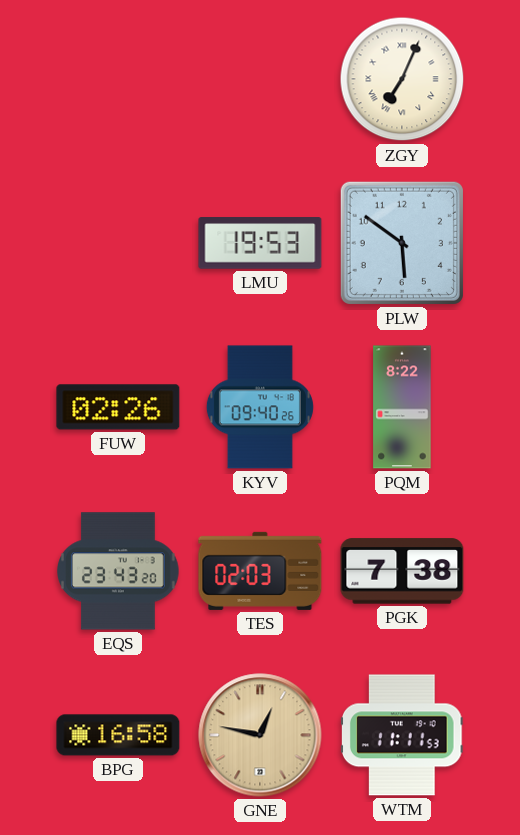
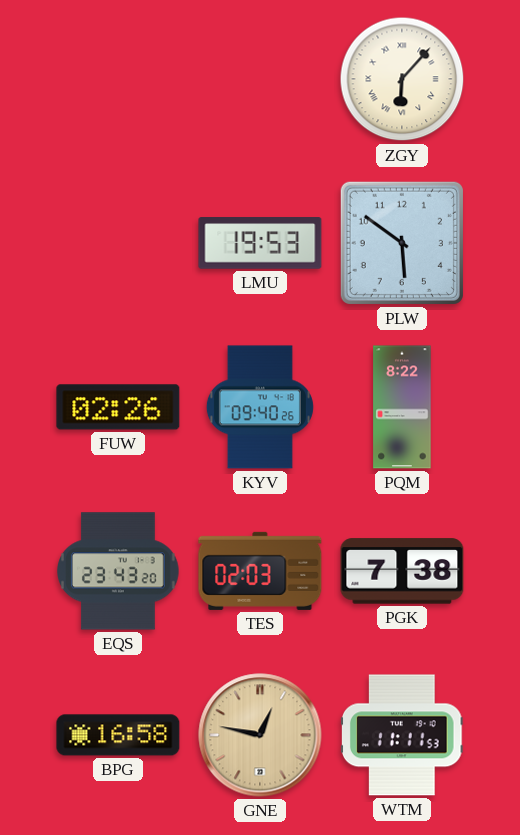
ZGY: 7:04 -> 6:07
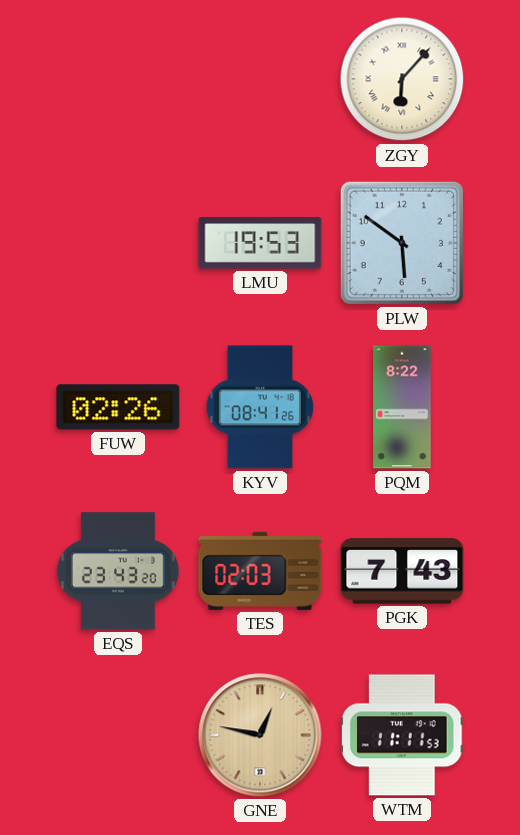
KYV: 09:40 -> 08:41
PGK: 7:38 -> 7:43
BPG: 16:58 -> none
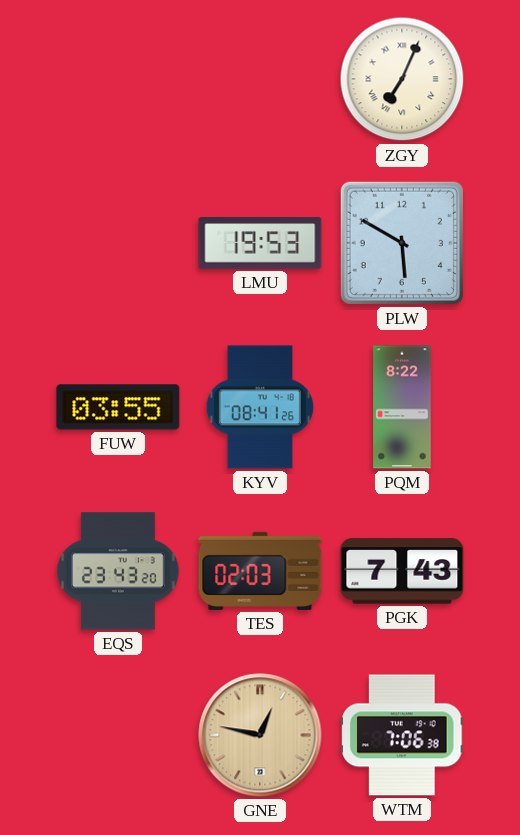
ZGY: 6:07 -> 7:04
PLW: 5:51 -> 5:50
FUW: 02:26 -> 03:55
WTM: 11:11 -> 7:06
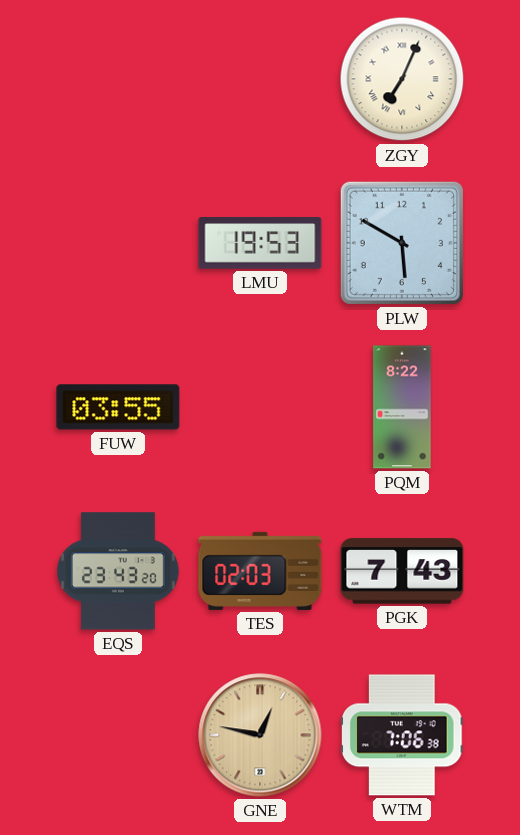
KYV: 08:41 -> none
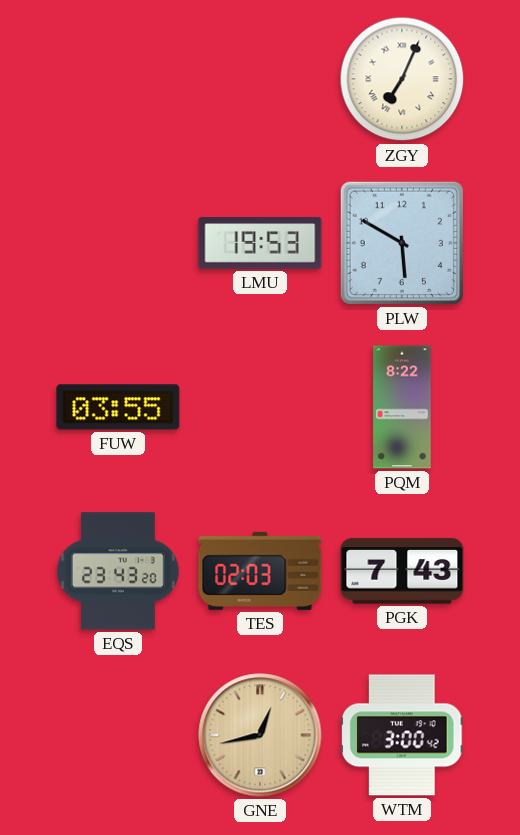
GNE: 12:47 -> 12:43
WTM: 7:06 -> 3:00
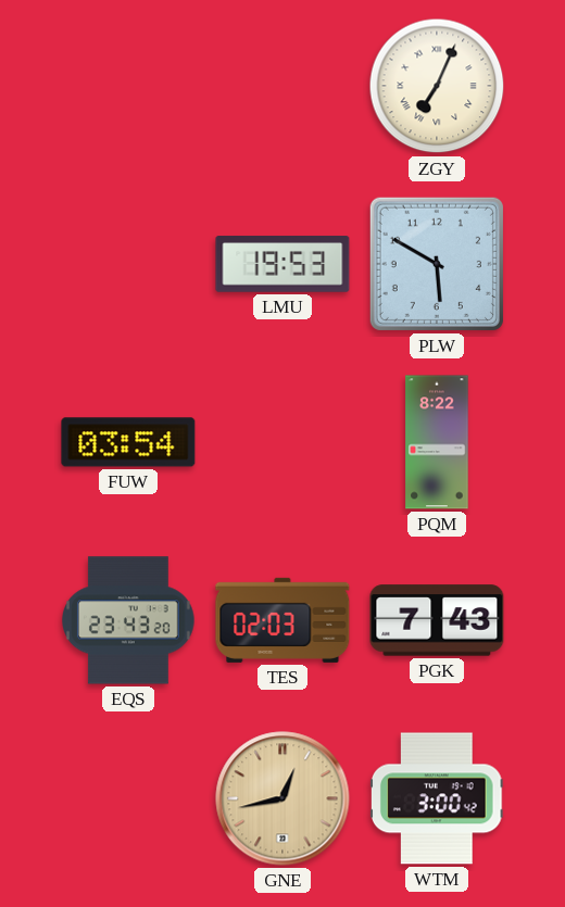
FUW: 03:55 -> 03:54
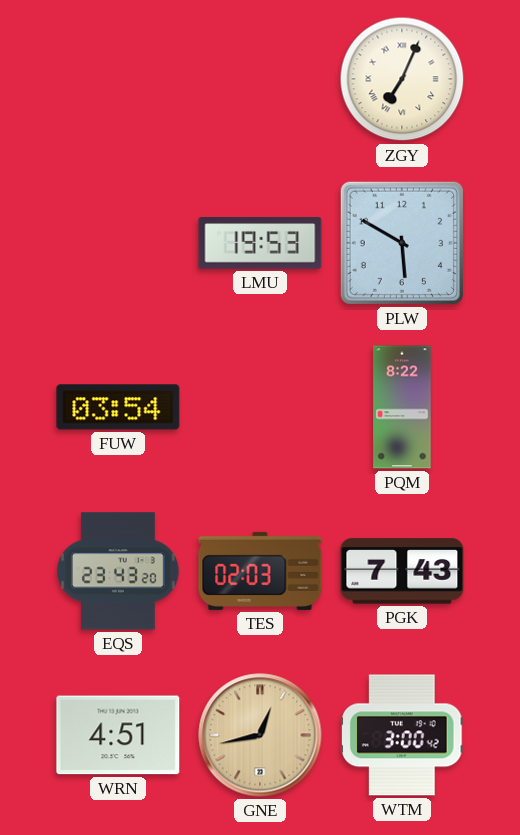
WRN: none -> 4:51
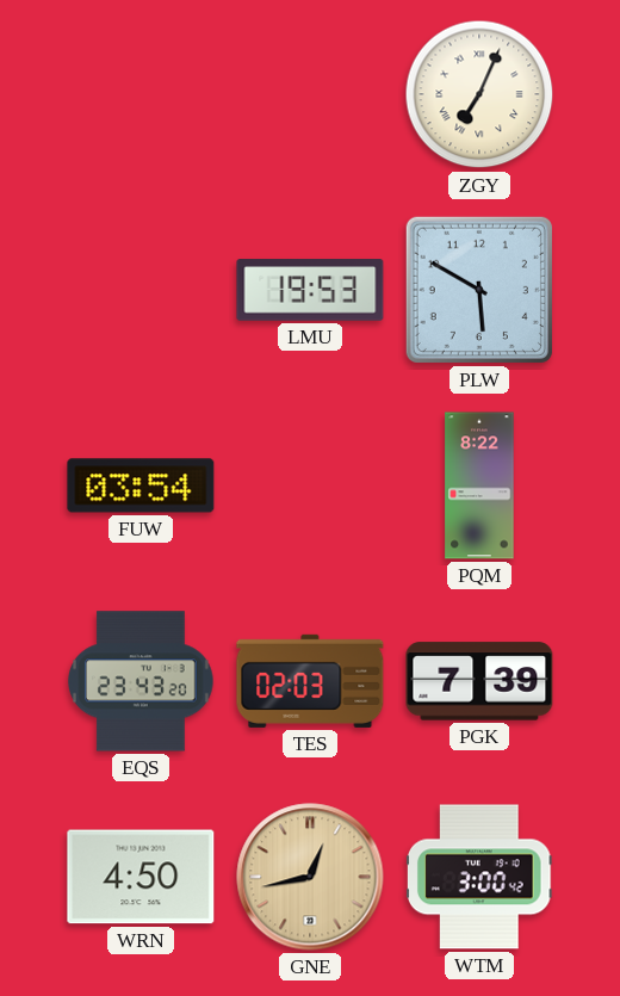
PGK: 7:43 -> 7:39
WRN: 4:51 -> 4:50
